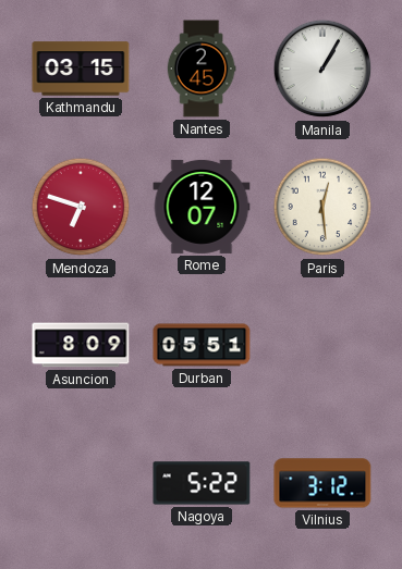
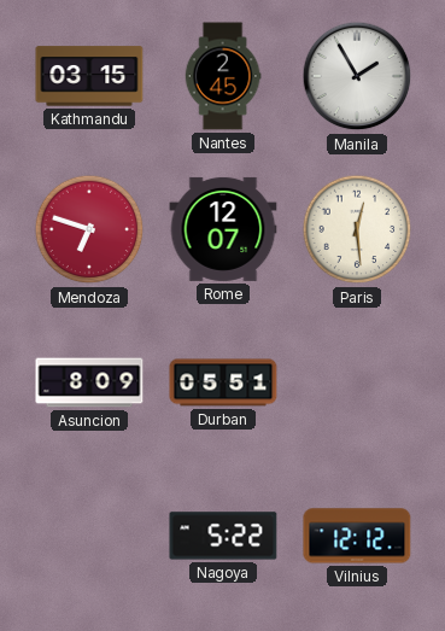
Manila: 1:05 -> 1:55
Vilnius: 3:12 -> 12:12
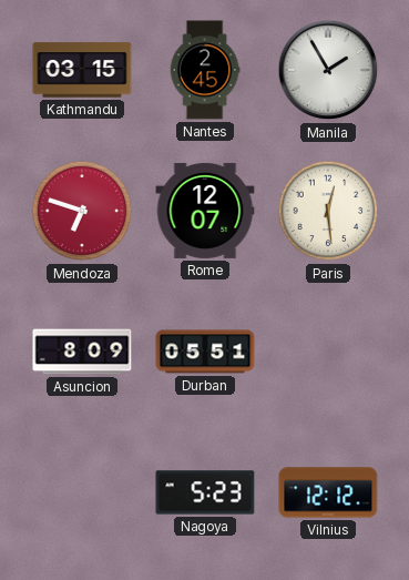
Nagoya: 5:22 -> 5:23
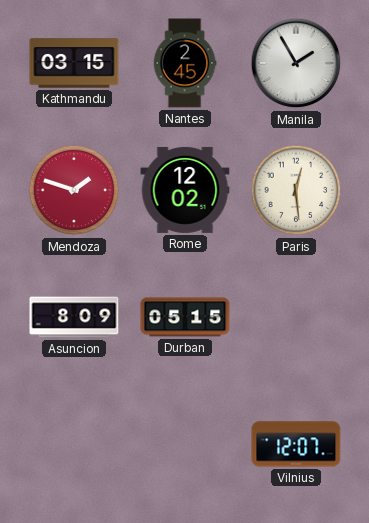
Mendoza: 6:48 -> 1:48
Rome: 12:07 -> 12:02
Durban: 05:51 -> 05:15
Nagoya: 5:23 -> none
Vilnius: 12:12 -> 12:07
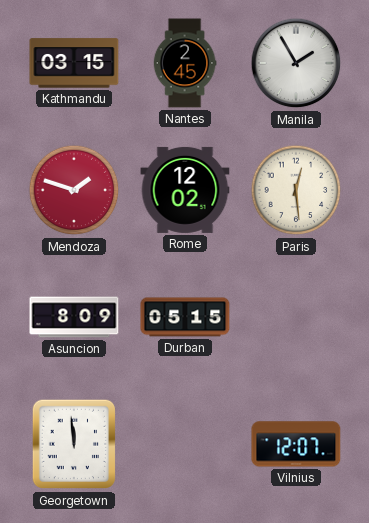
Georgetown: none -> 11:59
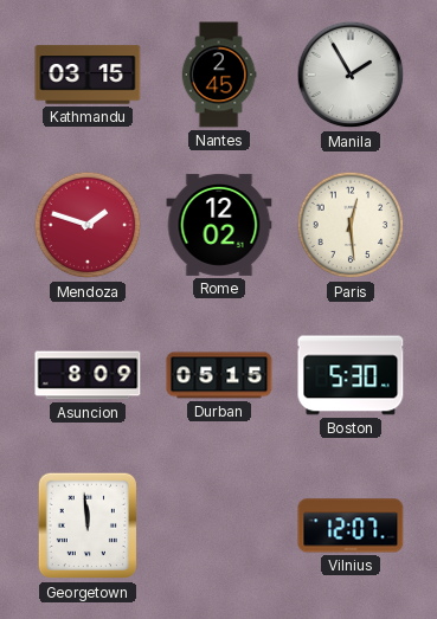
Boston: none -> 5:30
